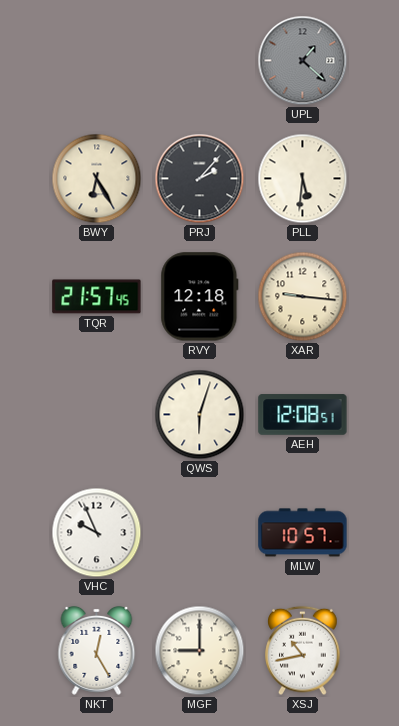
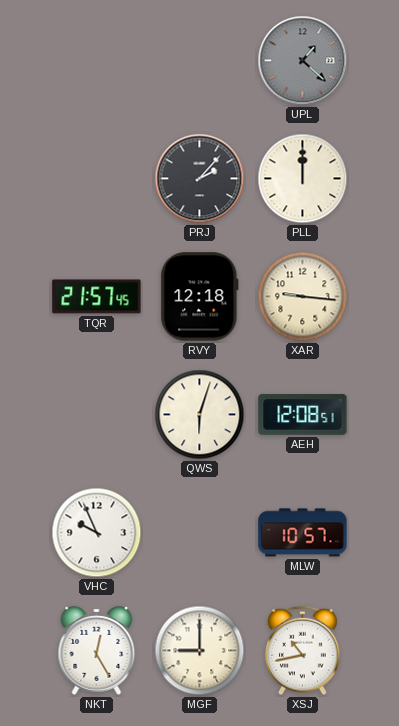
BWY: 6:25 -> none
PLL: 5:31 -> 12:00
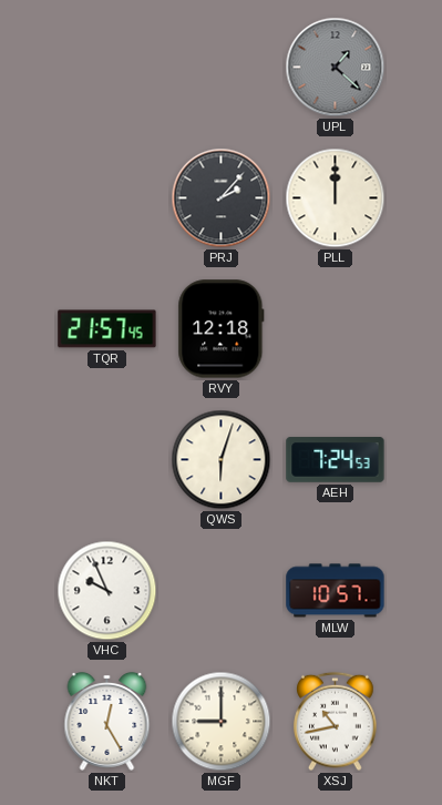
XAR: 9:16 -> none
AEH: 12:08 -> 7:24
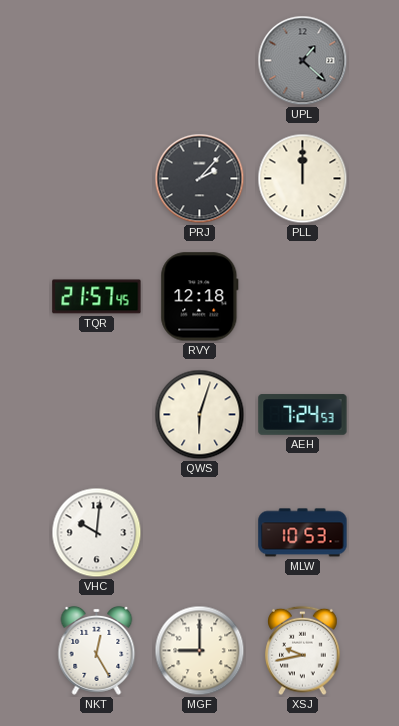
VHC: 9:56 -> 10:01
MLW: 10:57 -> 10:53
XSJ: 10:43 -> 9:43
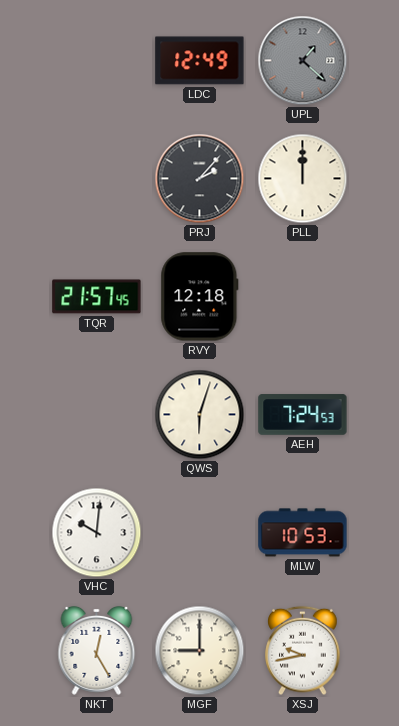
LDC: none -> 12:49
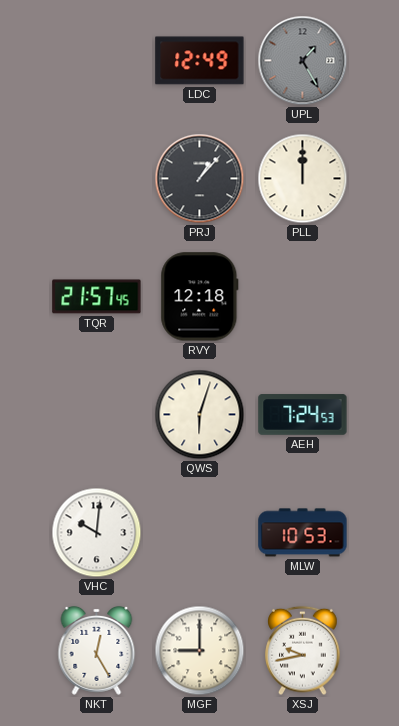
UPL: 1:22 -> 1:25
PRJ: 2:07 -> 1:07
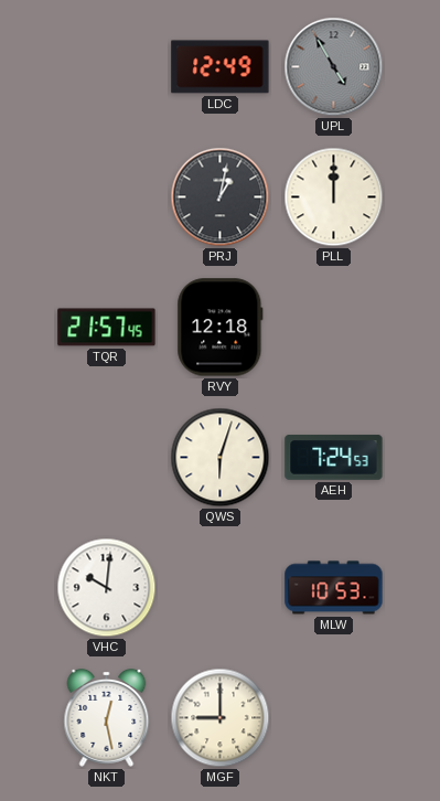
UPL: 1:25 -> 4:55
PRJ: 1:07 -> 1:02
NKT: 12:25 -> 12:28
XSJ: 9:43 -> none
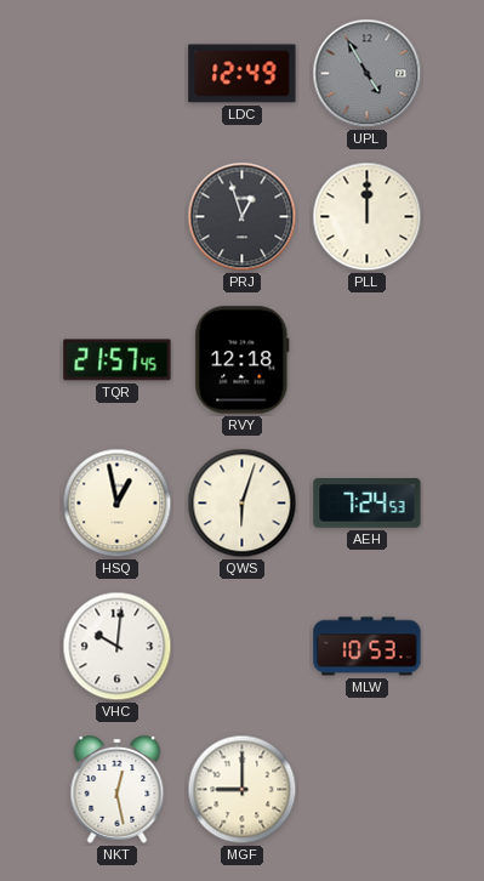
PRJ: 1:02 -> 12:57
HSQ: none -> 12:58
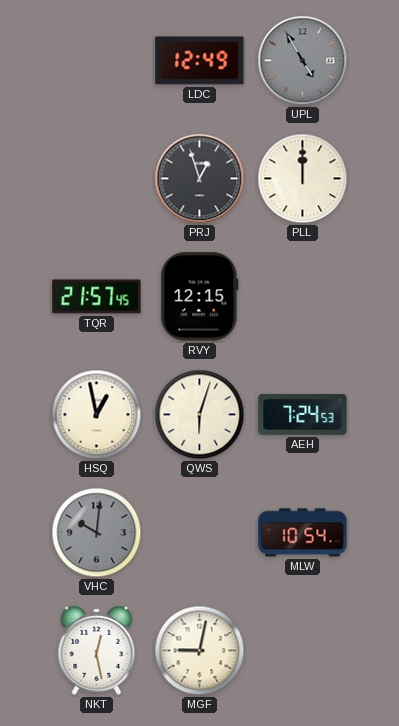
RVY: 12:18 -> 12:15
VHC dial: white -> grey
MLW: 10:53 -> 10:54
MGF: 9:00 -> 9:02
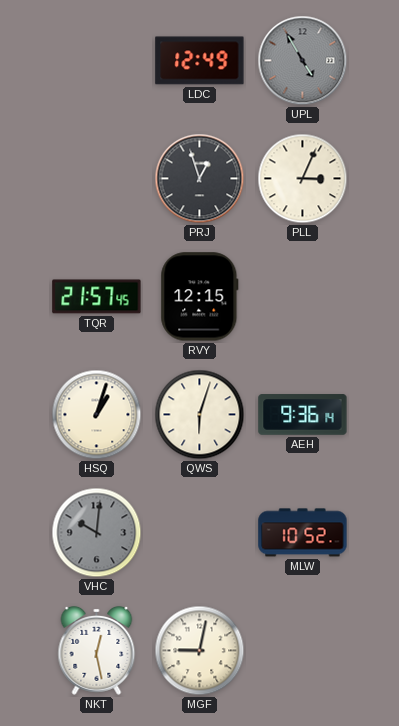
PLL: 12:00 -> 3:04
HSQ: 12:58 -> 1:03
AEH: 7:24 -> 9:36
MLW: 10:54 -> 10:52
